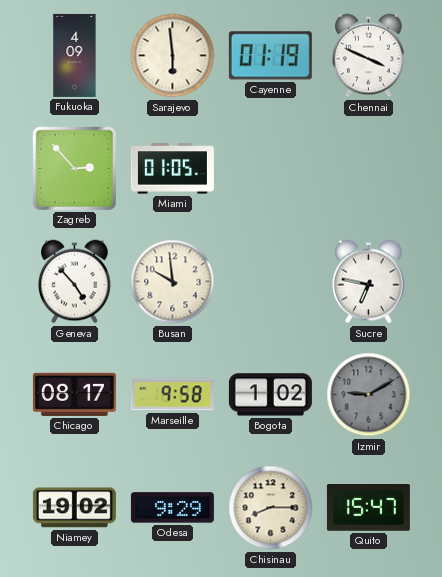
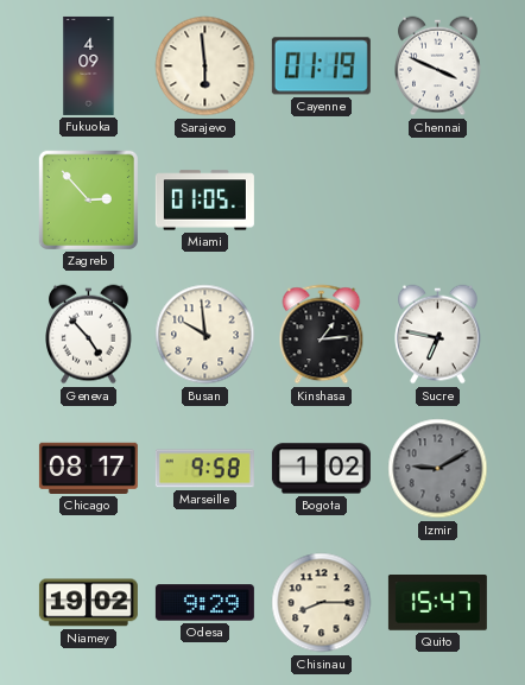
Kinshasa: none -> 1:14
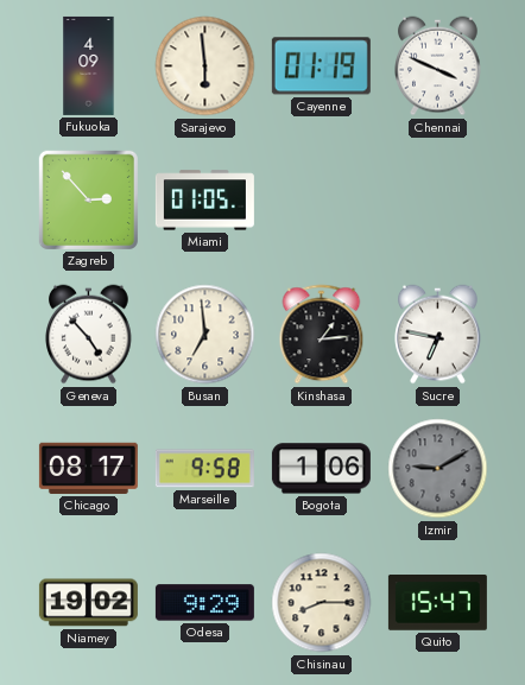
Busan: 9:59 -> 6:59
Bogota: 1:02 -> 1:06
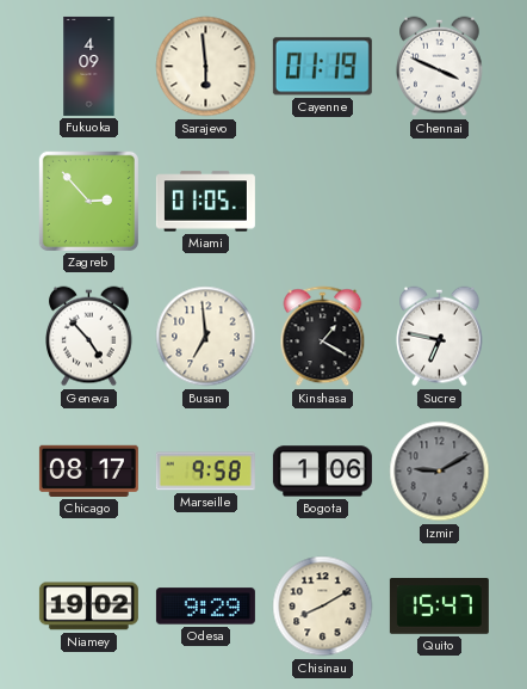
Kinshasa: 1:14 -> 1:20
Chisinau: 8:15 -> 8:10
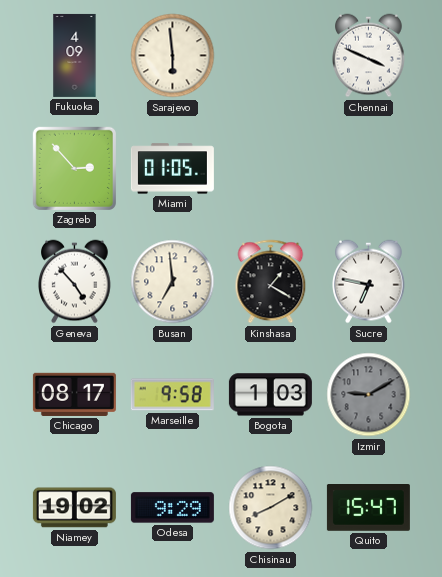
Cayenne: 01:19 -> none
Bogota: 1:06 -> 1:03
